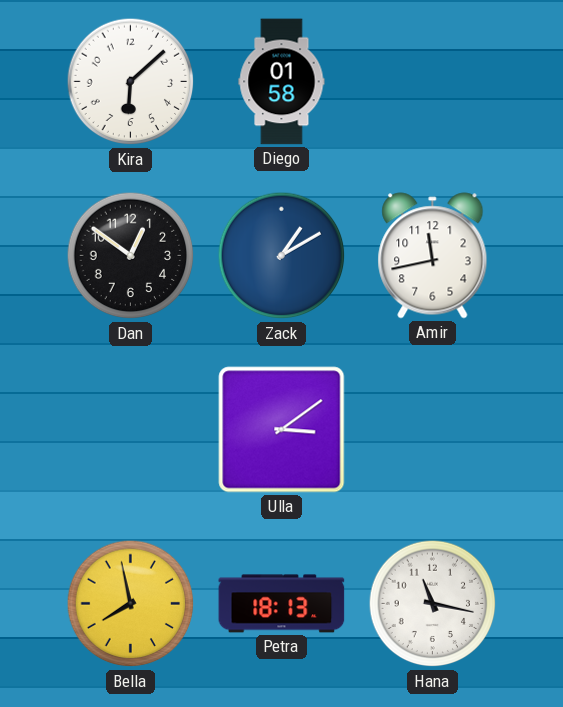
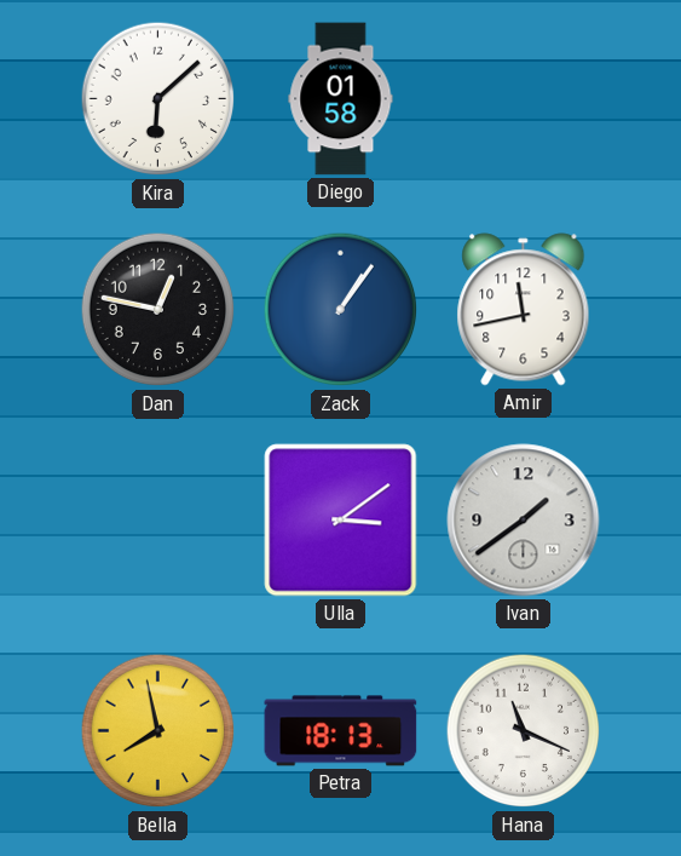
Dan: 12:51 -> 12:47
Zack: 1:10 -> 1:06
Ivan: none -> 1:39
Hana: 11:17 -> 11:19
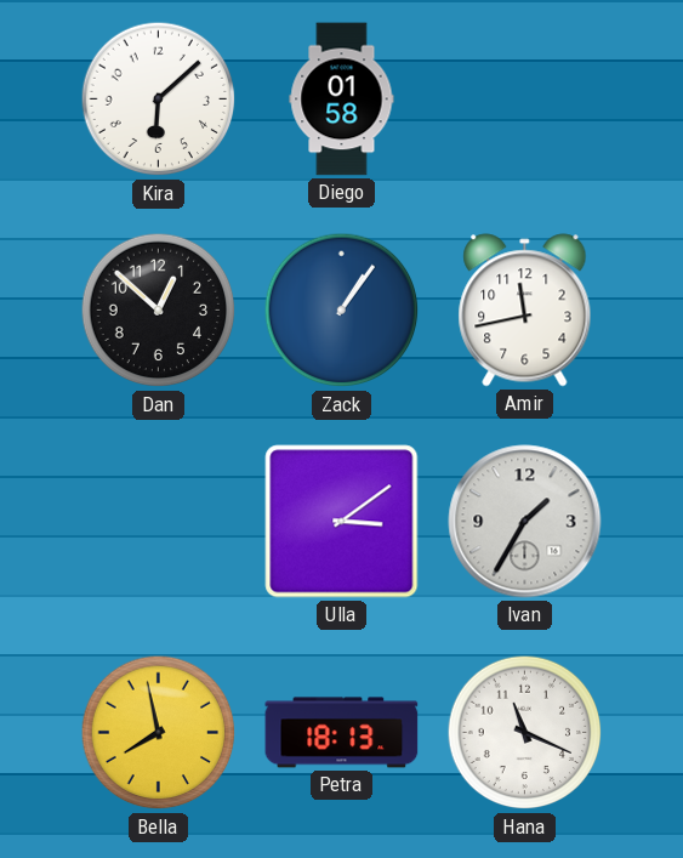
Dan: 12:47 -> 12:52
Ivan: 1:39 -> 1:35
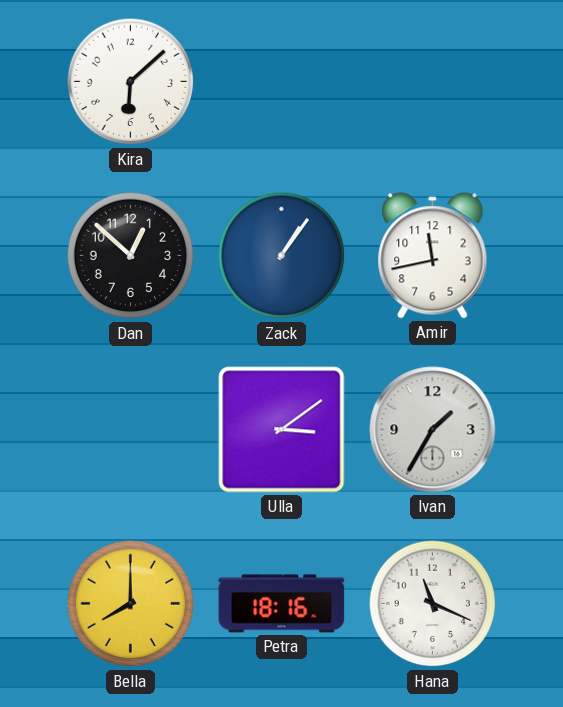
Diego: 01:58 -> none
Bella: 7:58 -> 8:00
Petra: 18:13 -> 18:16
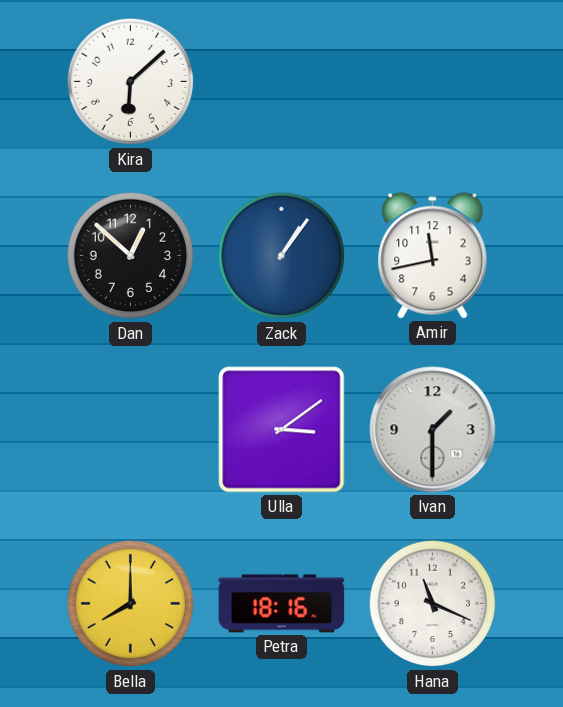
Ivan: 1:35 -> 1:30
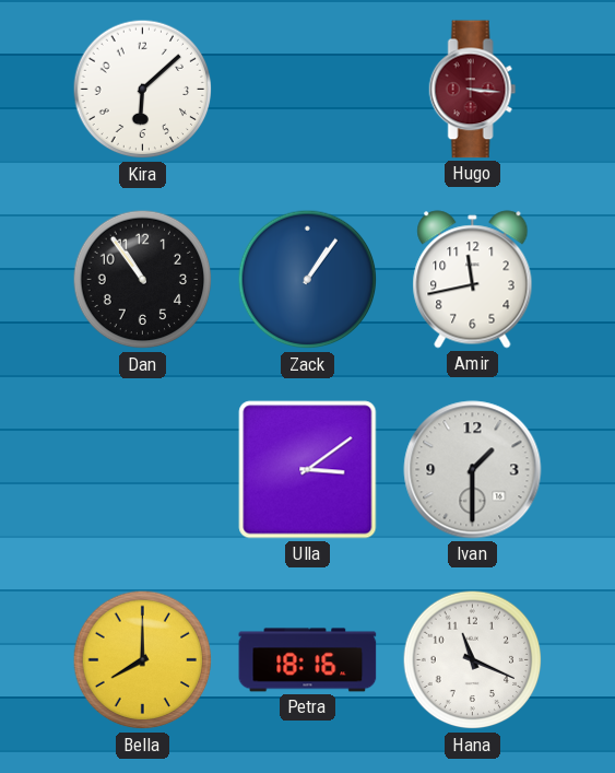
Hugo: none -> 3:16
Dan: 12:52 -> 10:54
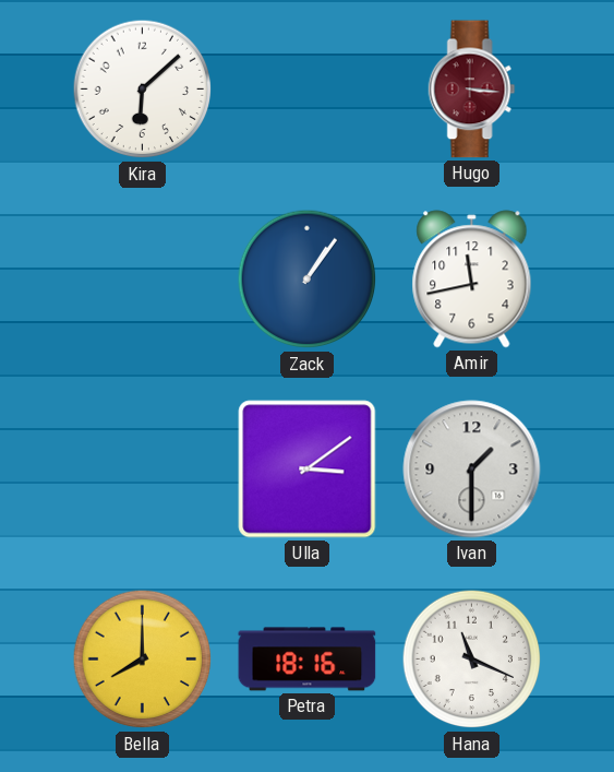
Dan: 10:54 -> none
